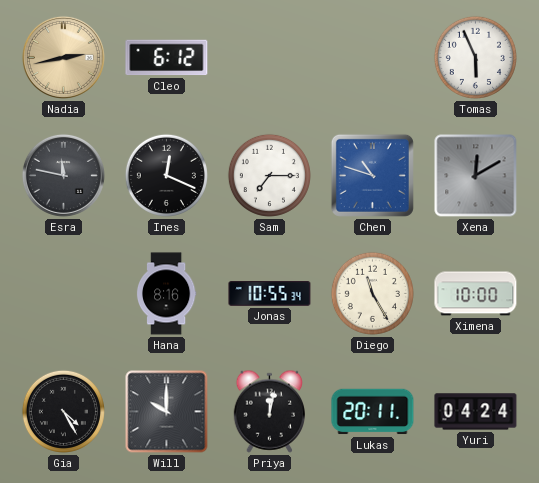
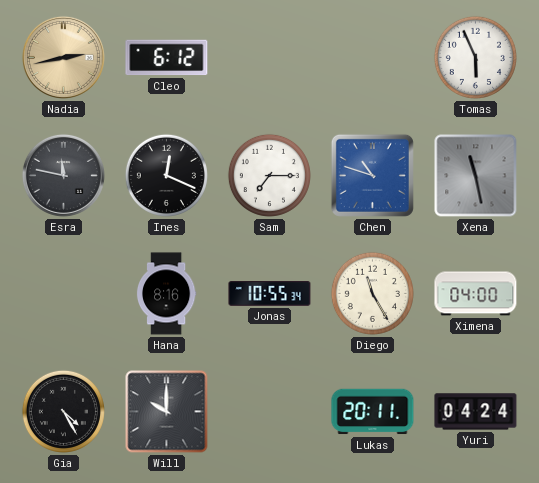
Xena: 12:10 -> 11:28
Ximena: 10:00 -> 04:00
Priya: 12:02 -> none
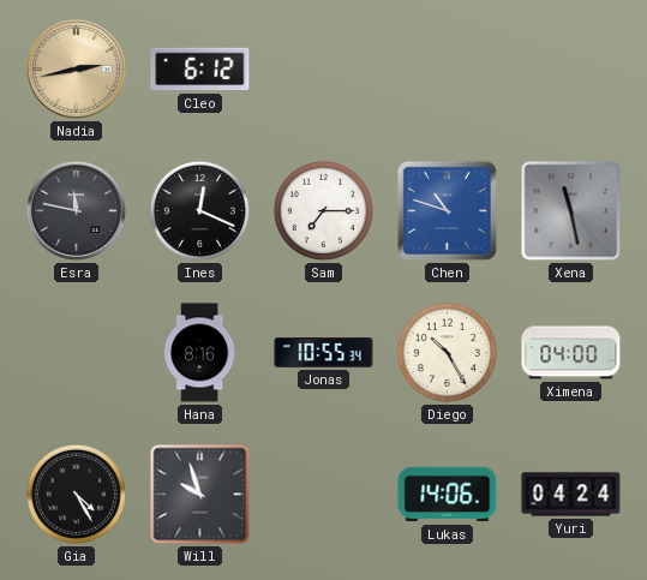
Tomas: 5:56 -> none
Diego: 11:25 -> 10:25
Will: 10:00 -> 9:57
Lukas: 20:11 -> 14:06
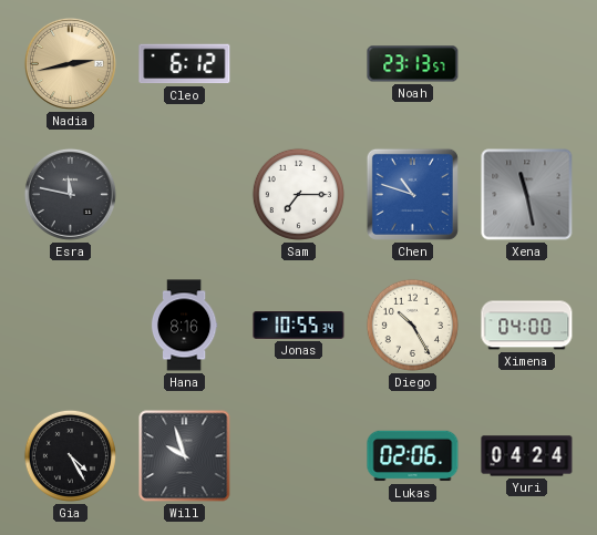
Noah: none -> 23:13
Ines: 12:19 -> none
Lukas: 14:06 -> 02:06
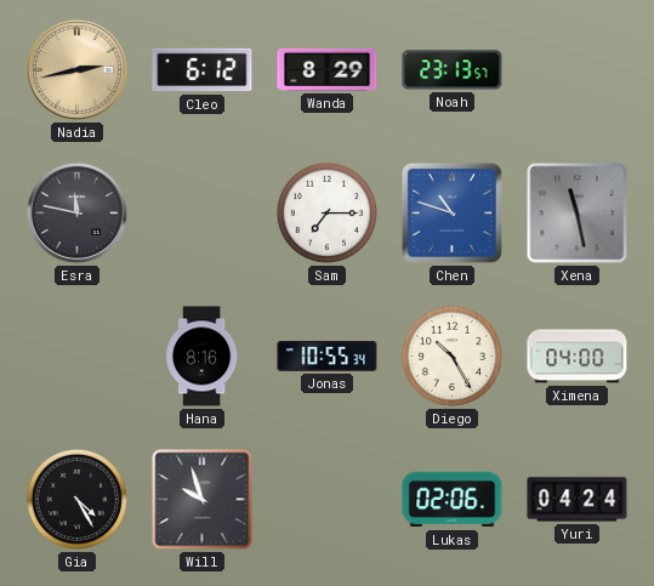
Wanda: none -> 8:29
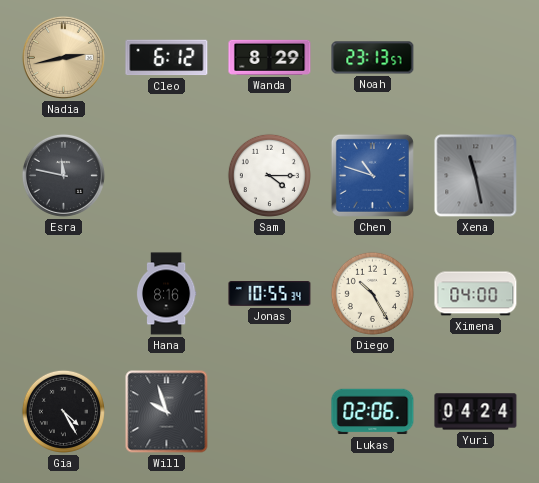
Sam: 7:15 -> 4:15
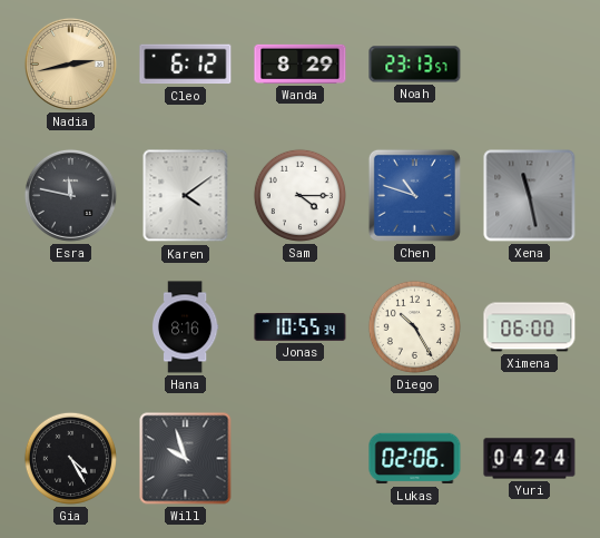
Karen: none -> 4:09
Ximena: 04:00 -> 06:00
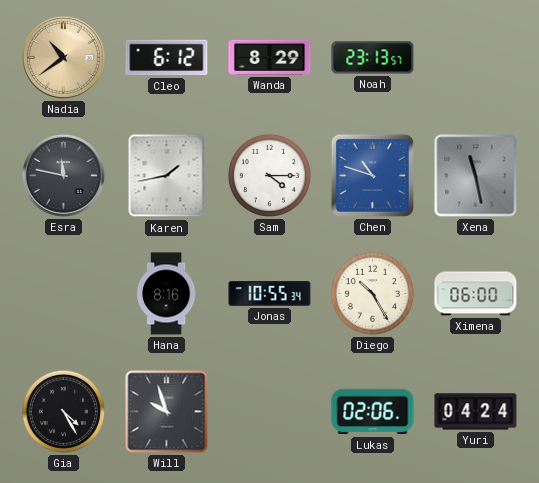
Nadia: 2:43 -> 10:39
Karen: 4:09 -> 1:43
